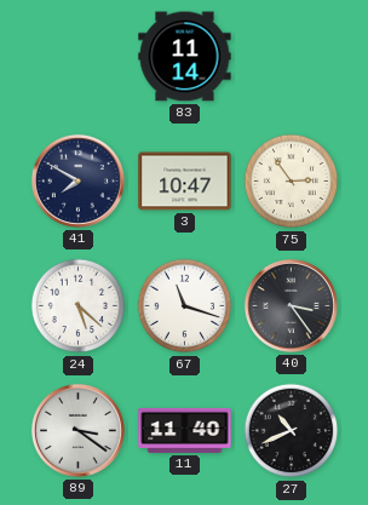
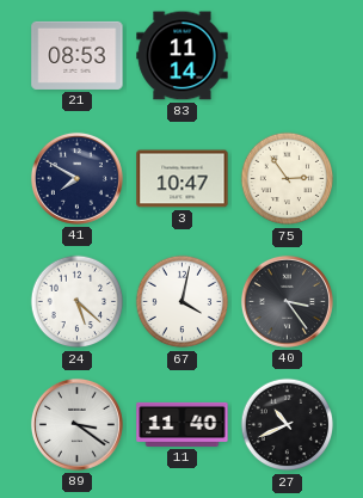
21: none -> 08:53
67: 11:18 -> 4:02
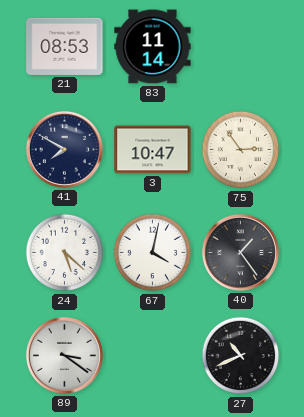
40: 3:24 -> 1:24
11: 11:40 -> none
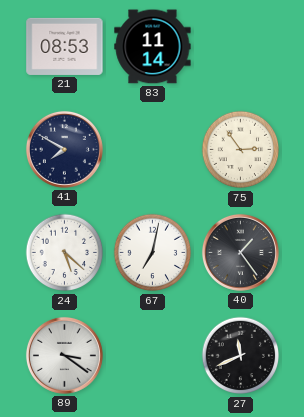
3: 10:47 -> none
67: 4:02 -> 7:02
27: 10:41 -> 11:41
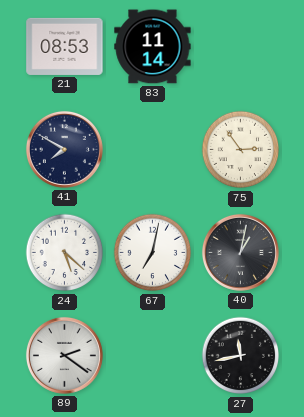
40: 1:24 -> 1:02
89: 3:21 -> 2:21
27: 11:41 -> 11:43
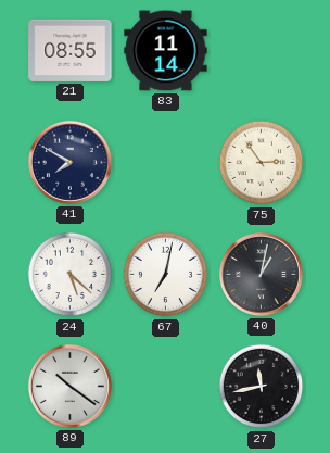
21: 08:53 -> 08:55
89: 2:21 -> 10:21
